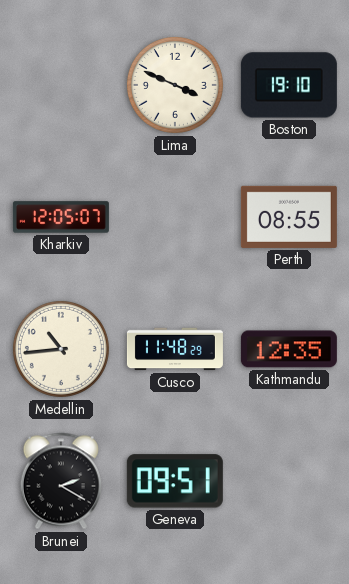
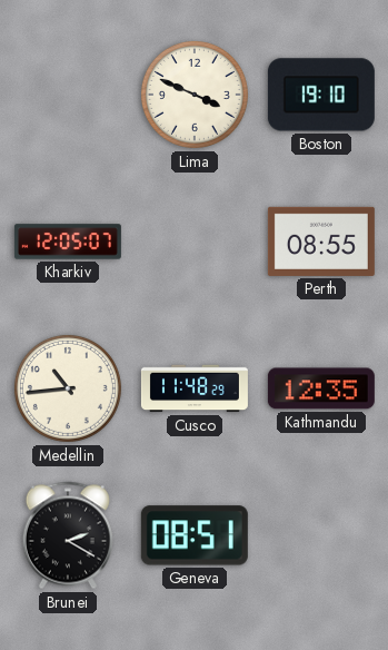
Geneva: 09:51 -> 08:51
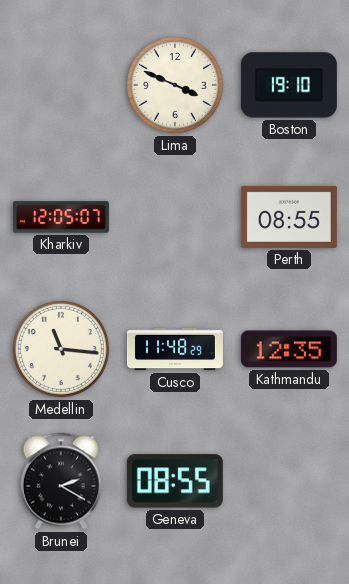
Medellin: 10:44 -> 11:16
Geneva: 08:51 -> 08:55
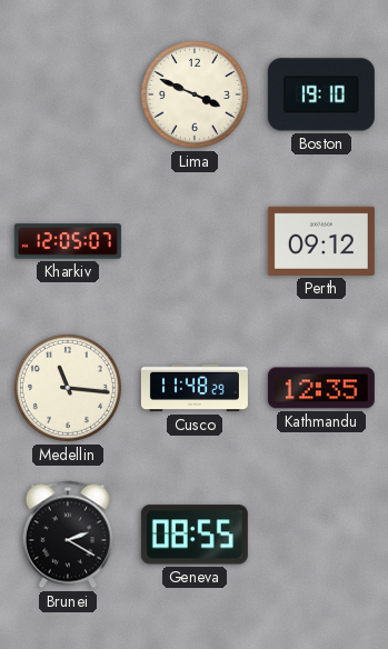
Perth: 08:55 -> 09:12
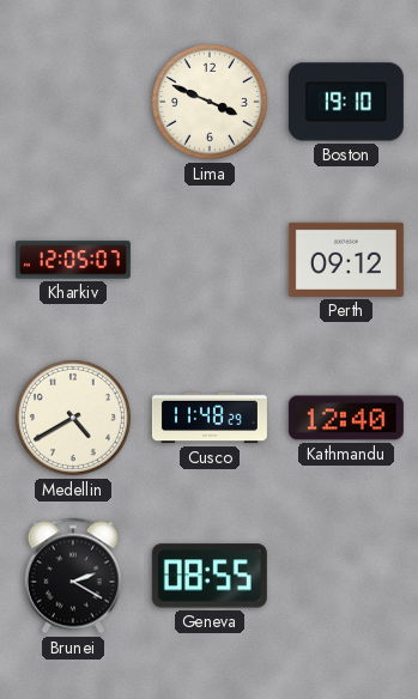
Medellin: 11:16 -> 4:40
Kathmandu: 12:35 -> 12:40
